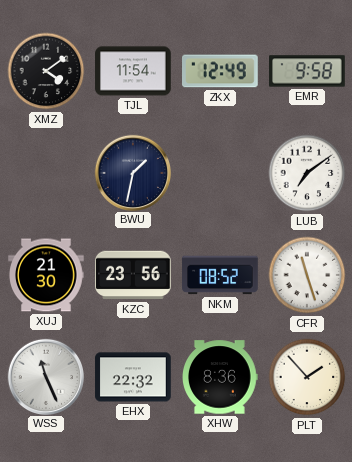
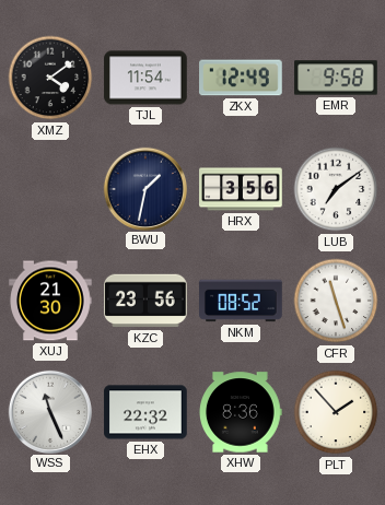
HRX: none -> 3:56
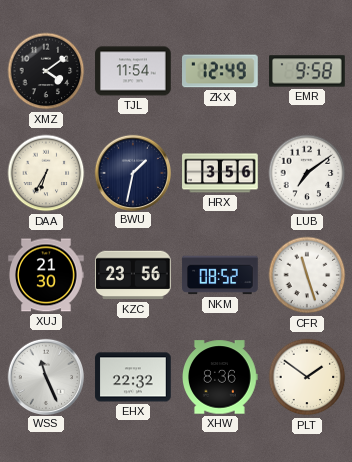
DAA: none -> 6:35
PLT: 1:53 -> 1:51
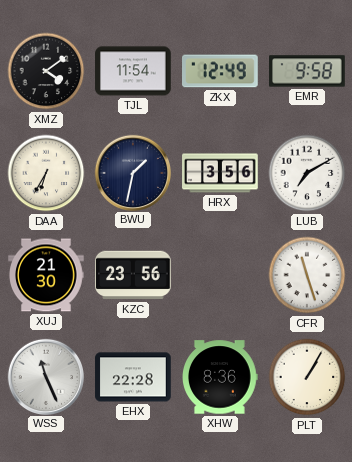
LUB: 7:09 -> 7:10
NKM: 08:52 -> none
EHX: 22:32 -> 22:28
PLT: 1:51 -> 1:05
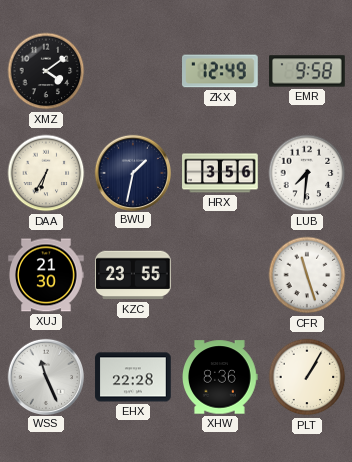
TJL: 11:54 -> none
LUB: 7:10 -> 7:31
KZC: 23:56 -> 23:55
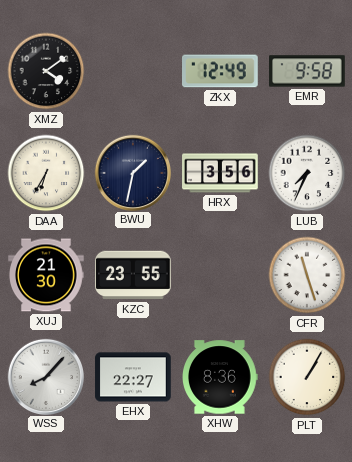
LUB: 7:31 -> 7:34
WSS: 11:26 -> 8:07
EHX: 22:28 -> 22:27
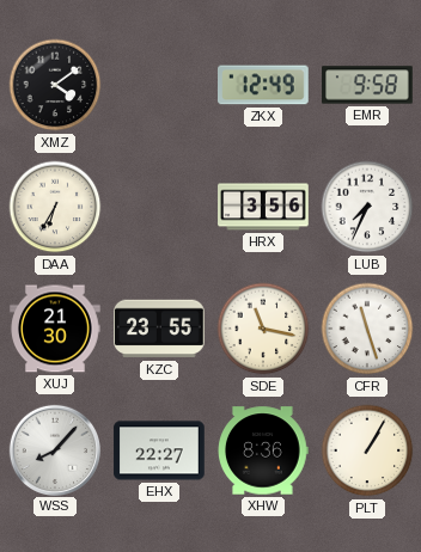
BWU: 1:32 -> none
SDE: none -> 11:17
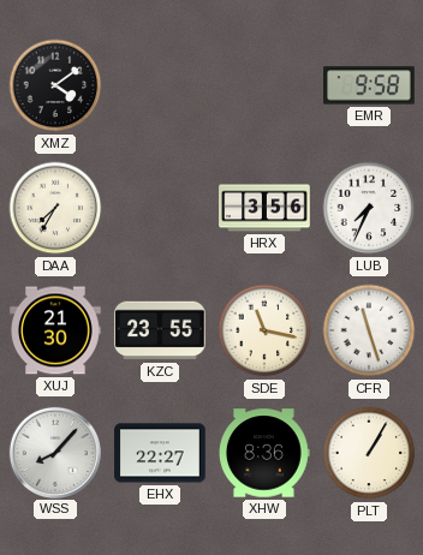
ZKX: 12:49 -> none
DAA: 6:35 -> 7:35
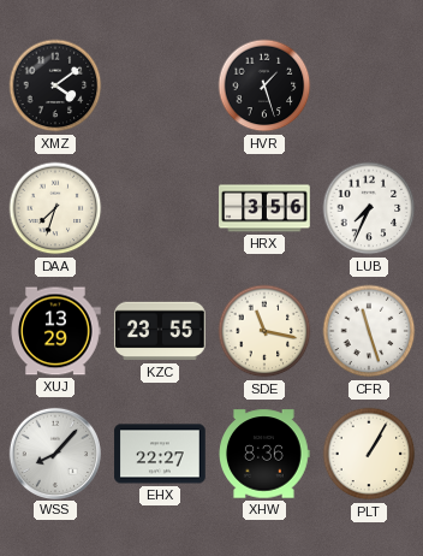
HVR: none -> 1:27
EMR: 9:58 -> none
DAA: 7:35 -> 7:33
XUJ: 21:30 -> 13:29
